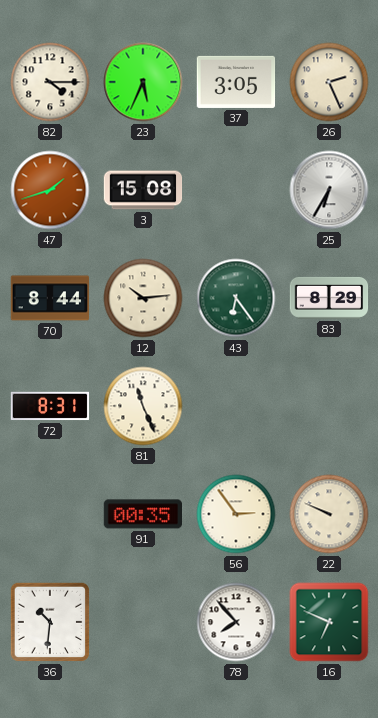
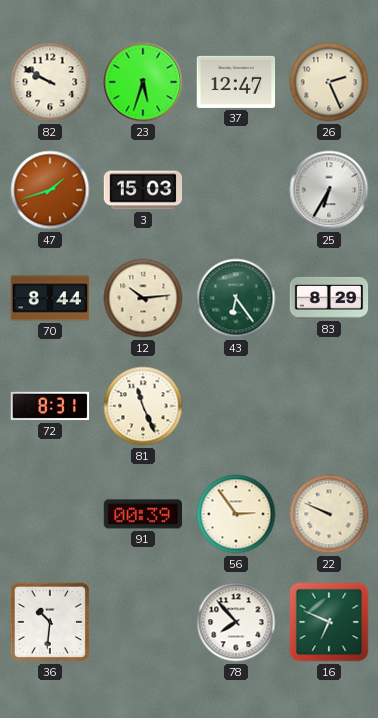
82: 4:15 -> 9:50
23: 5:34 -> 5:33
37: 3:05 -> 12:47
3: 15:08 -> 15:03
91: 00:35 -> 00:39
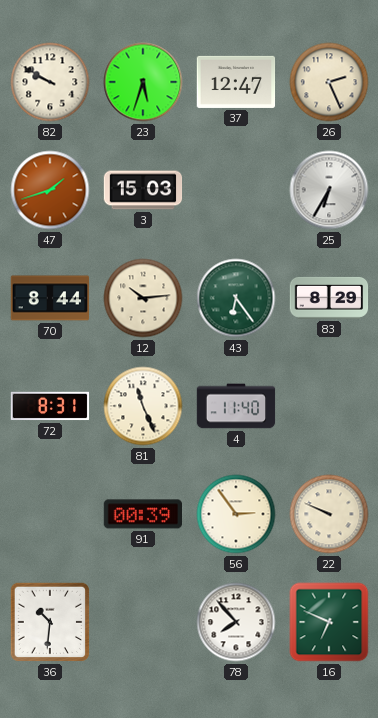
4: none -> 11:40
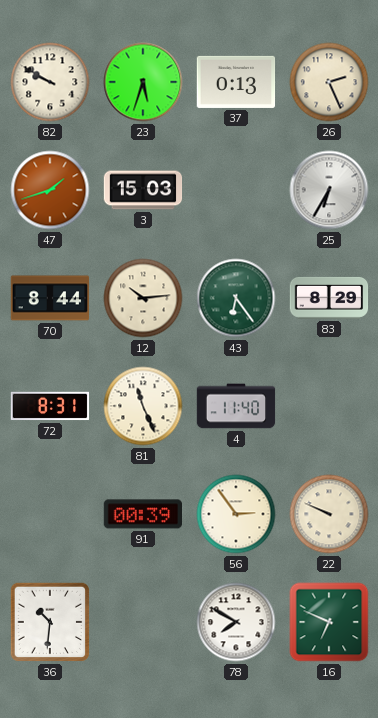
37: 12:47 -> 0:13
78: 7:53 -> 7:50
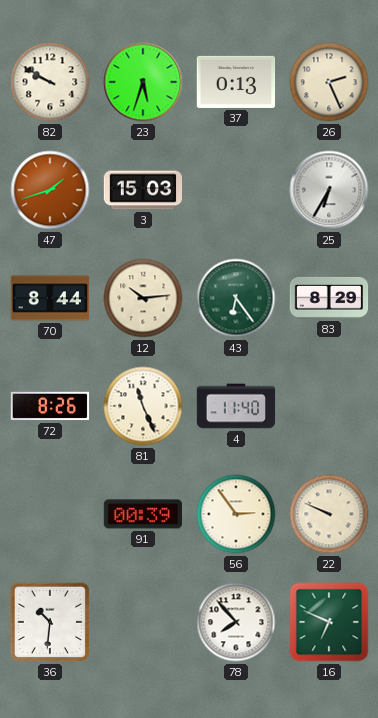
72: 8:31 -> 8:26
78: 7:50 -> 7:53
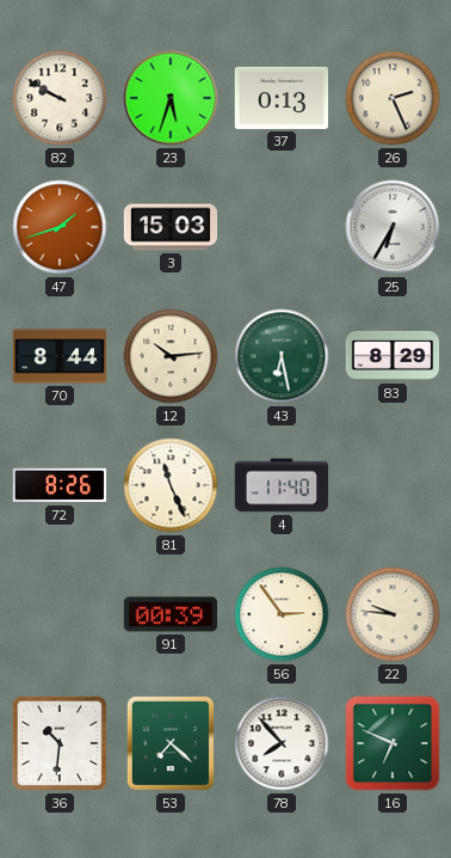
43: 6:24 -> 6:28
22: 9:49 -> 9:46
53: none -> 7:22
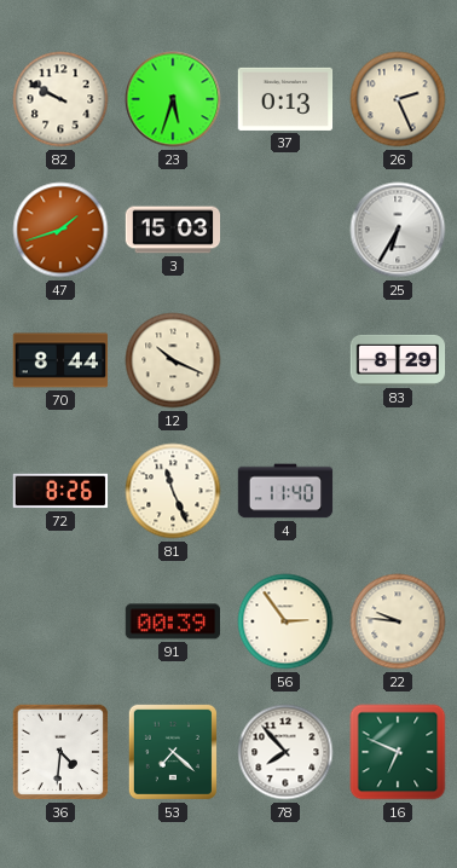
12: 10:14 -> 10:19
43: 6:28 -> none
36: 10:31 -> 4:31
